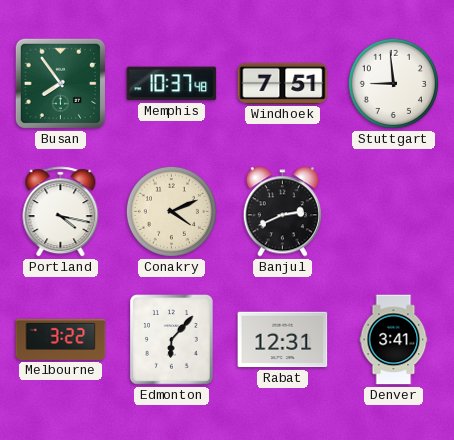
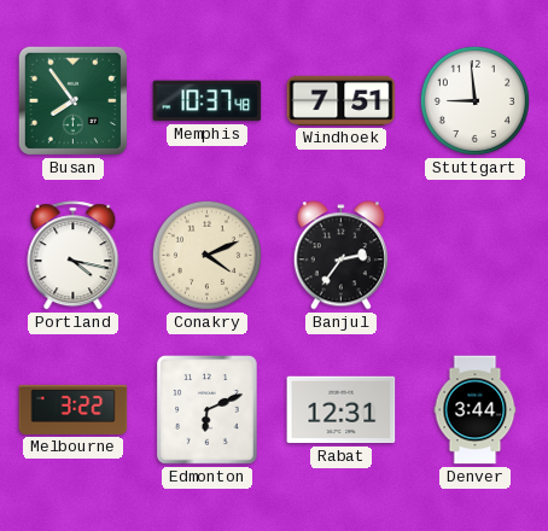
Banjul: 2:41 -> 2:36
Edmonton: 6:07 -> 6:11
Denver: 3:41 -> 3:44
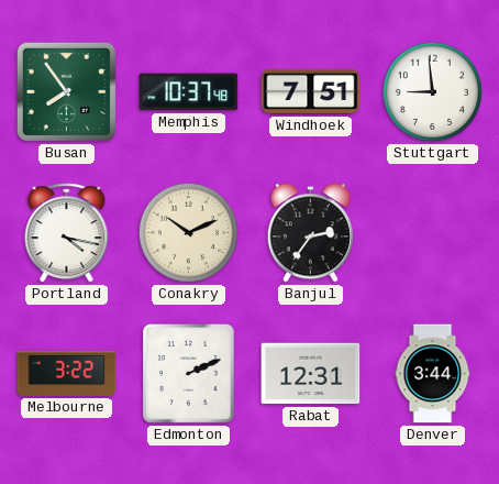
Conakry: 4:11 -> 10:11
Edmonton: 6:11 -> 2:11
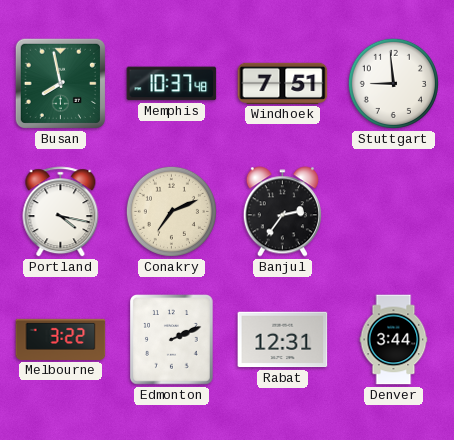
Busan: 7:54 -> 7:58
Conakry: 10:11 -> 7:11
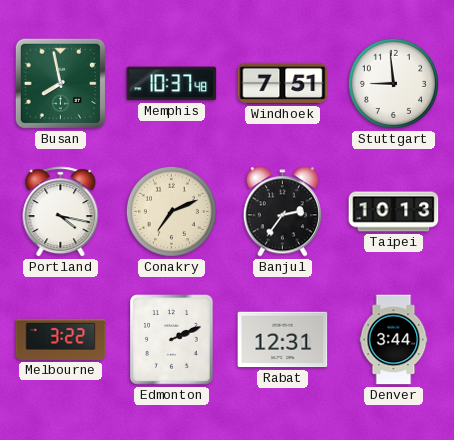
Taipei: none -> 10:13
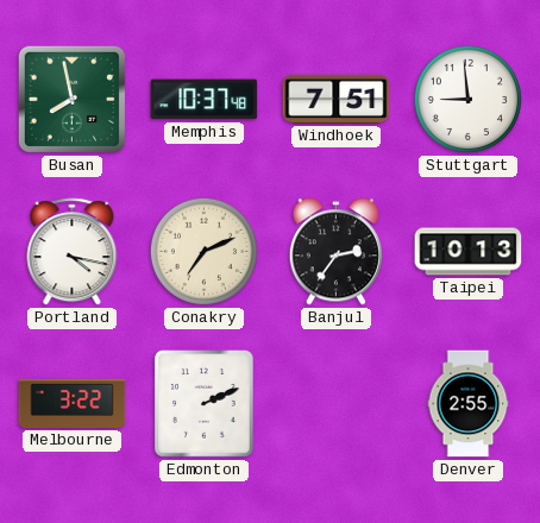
Rabat: 12:31 -> none
Denver: 3:44 -> 2:55
